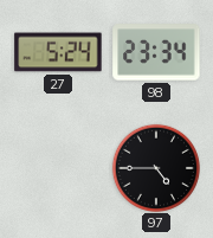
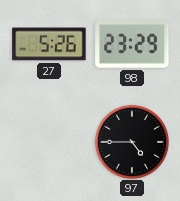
27: 5:24 -> 5:26
98: 23:34 -> 23:29
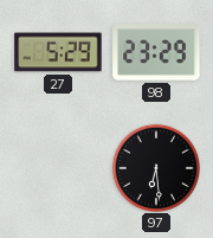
27: 5:26 -> 5:29
97: 4:45 -> 6:29
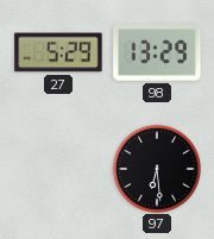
98: 23:29 -> 13:29
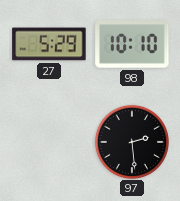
98: 13:29 -> 10:10
97: 6:29 -> 2:29
